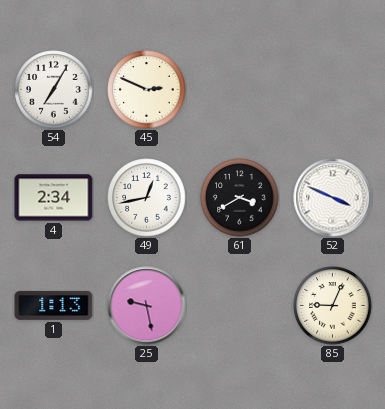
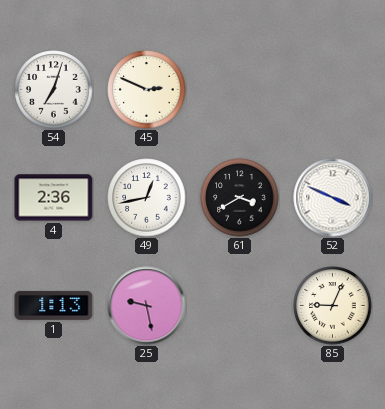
54: 7:05 -> 7:03
4: 2:34 -> 2:36
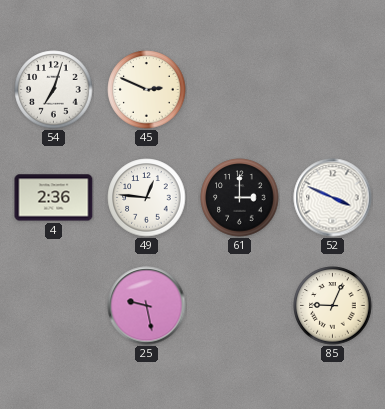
49: 12:43 -> 12:46
61: 3:40 -> 3:00
1: 1:13 -> none
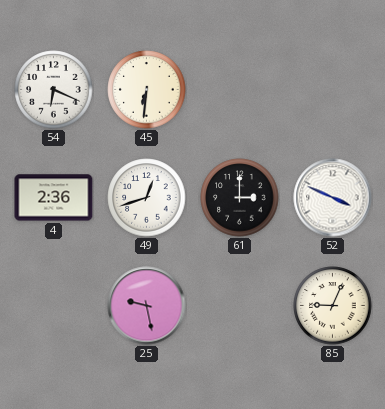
54: 7:03 -> 6:19
45: 2:49 -> 6:31
49: 12:46 -> 12:42
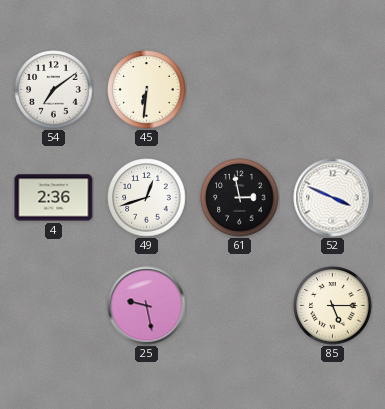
54: 6:19 -> 7:09
61: 3:00 -> 2:58
85: 9:04 -> 5:15
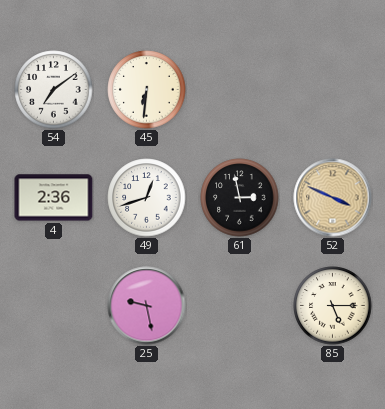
52 dial: white -> champagne
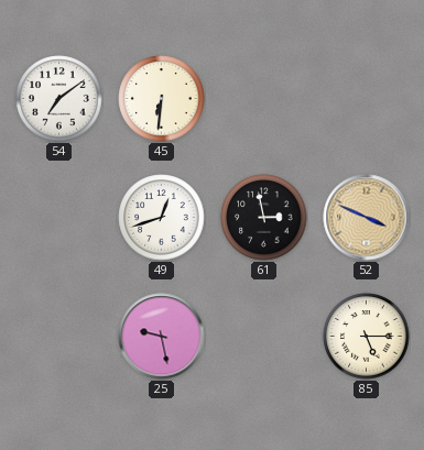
4: 2:36 -> none
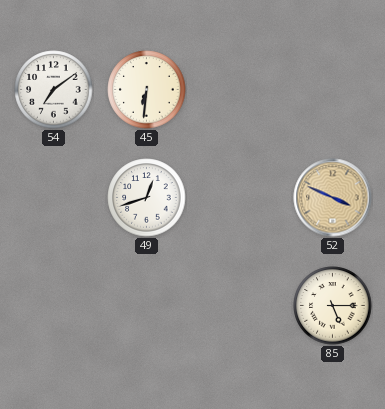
61: 2:58 -> none
25: 9:28 -> none
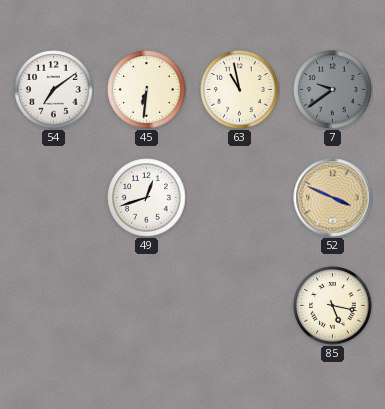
63: none -> 10:58
7: none -> 9:39
85: 5:15 -> 5:17
